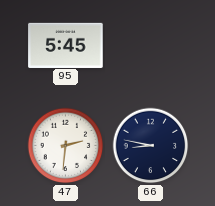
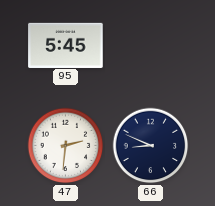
66: 8:47 -> 8:49
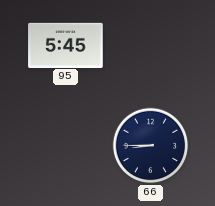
47: 2:31 -> none
66: 8:49 -> 8:45
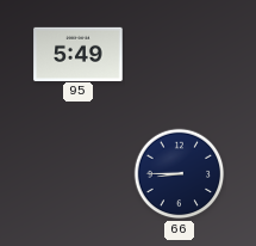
95: 5:45 -> 5:49
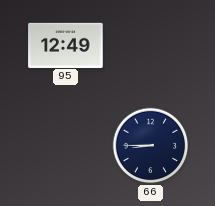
95: 5:49 -> 12:49
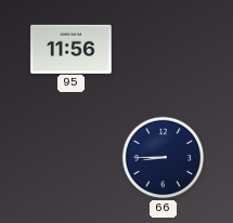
95: 12:49 -> 11:56
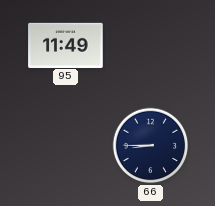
95: 11:56 -> 11:49
